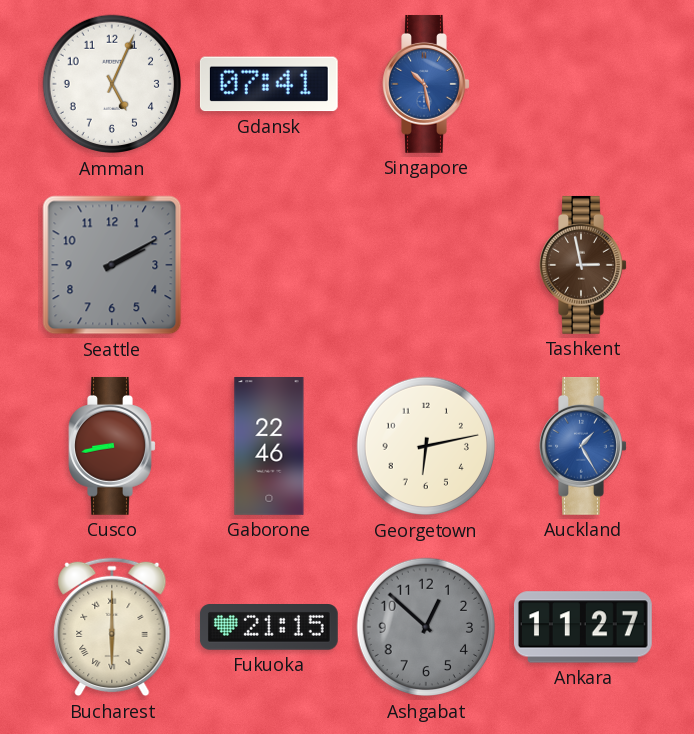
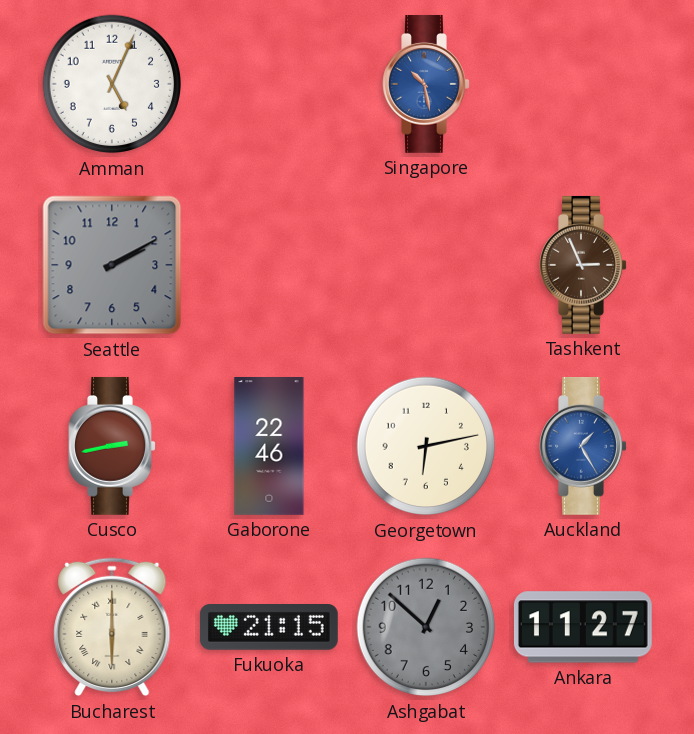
Gdansk: 07:41 -> none
Tashkent: 2:58 -> 2:56
Cusco: 8:43 -> 2:43
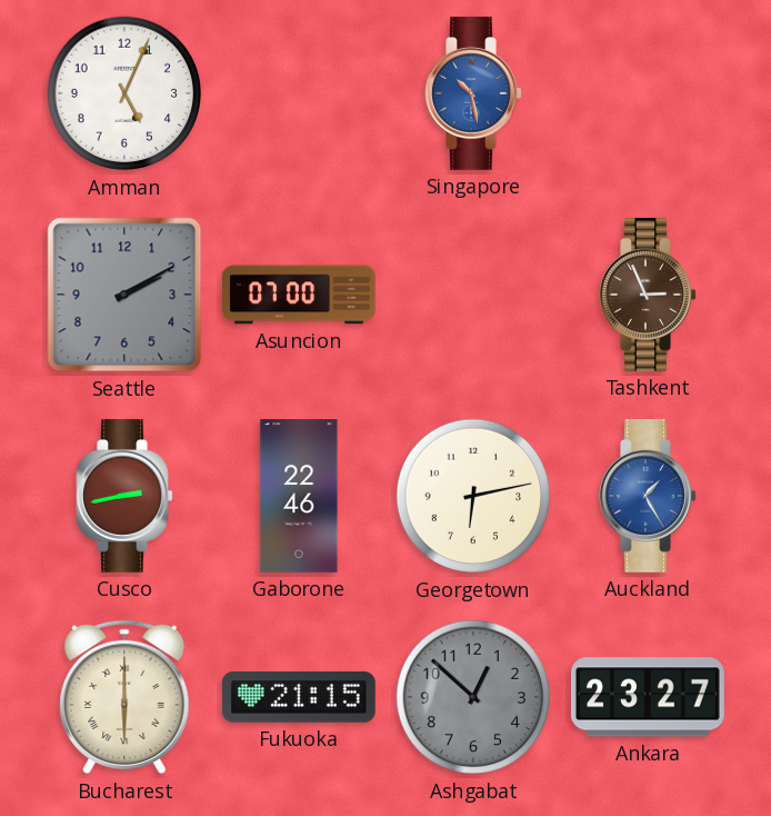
Asuncion: none -> 07:00
Ankara: 11:27 -> 23:27
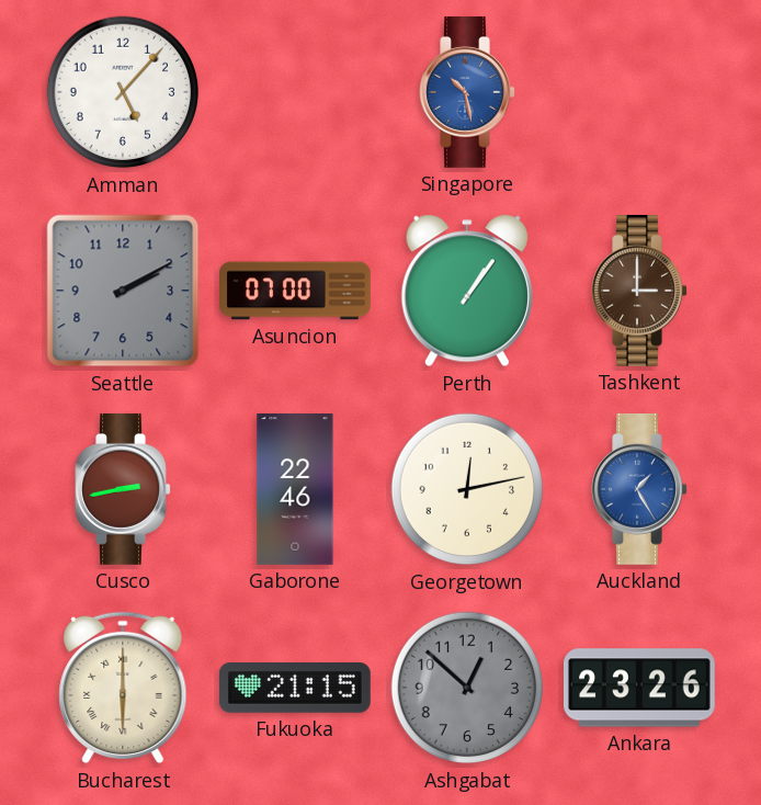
Amman: 5:04 -> 5:07
Perth: none -> 1:06
Tashkent: 2:56 -> 3:00
Georgetown: 6:13 -> 12:13
Ankara: 23:27 -> 23:26
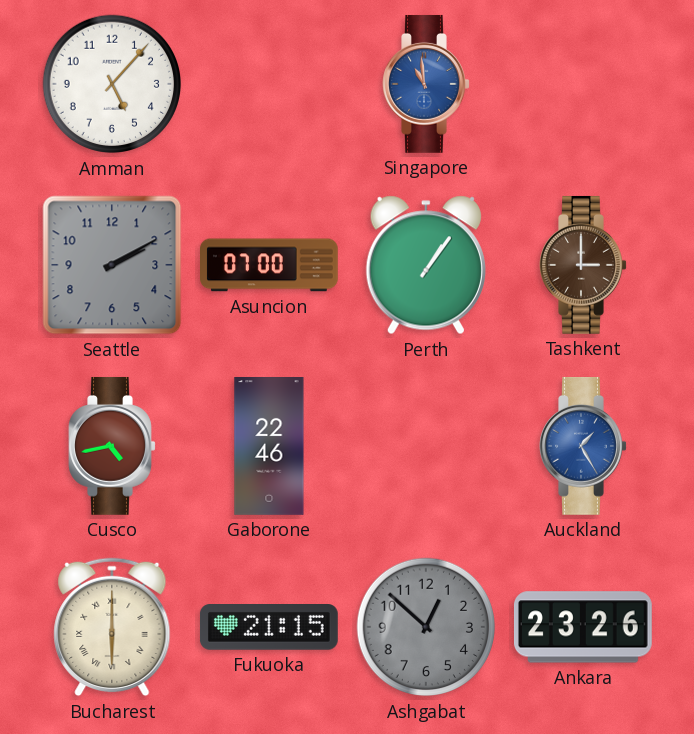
Singapore: 10:28 -> 10:59
Cusco: 2:43 -> 4:43
Georgetown: 12:13 -> none
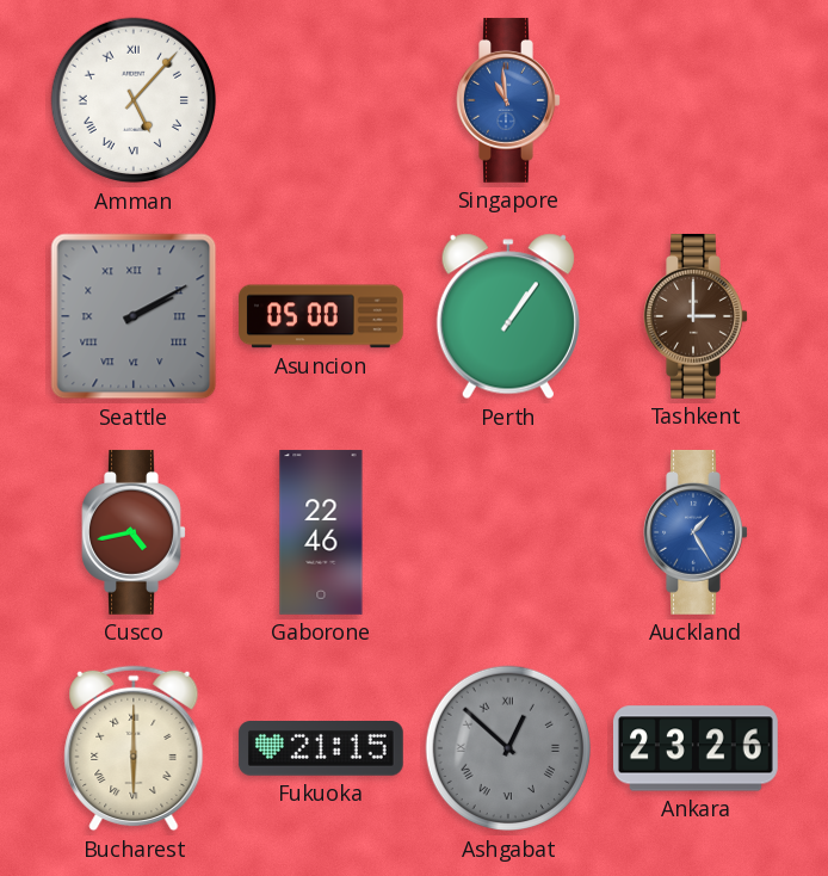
Amman numerals: Arabic -> Roman
Seattle numerals: Arabic -> Roman
Asuncion: 07:00 -> 05:00
Ashgabat numerals: Arabic -> Roman
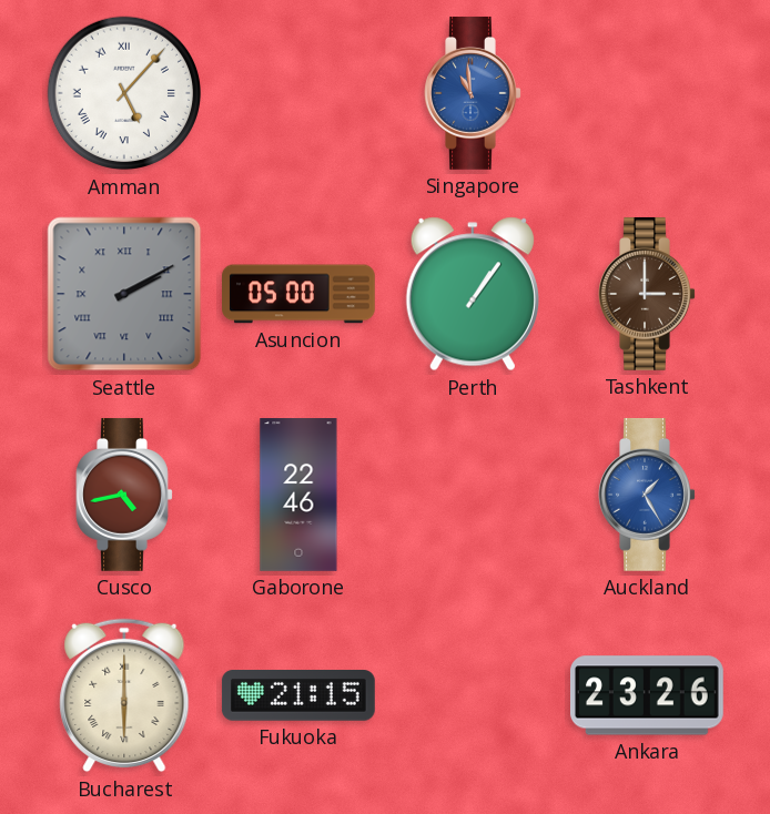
Ashgabat: 12:52 -> none
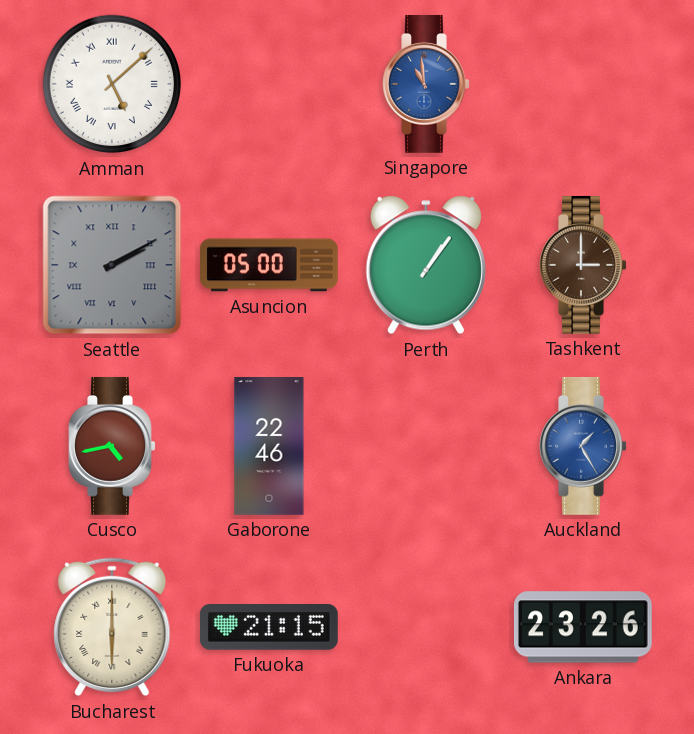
Amman: 5:07 -> 5:08
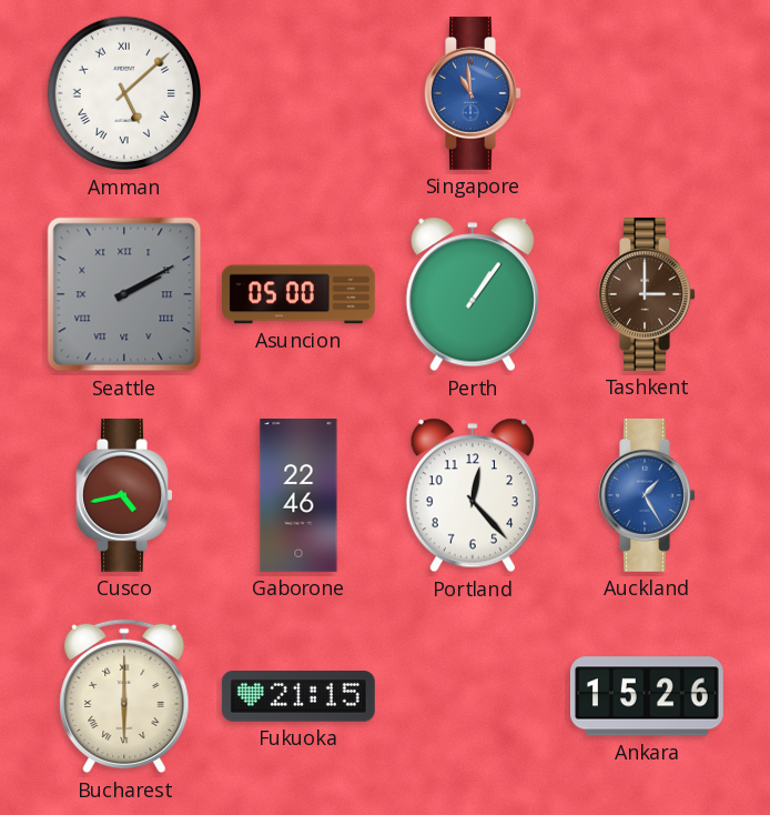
Portland: none -> 12:23
Ankara: 23:26 -> 15:26
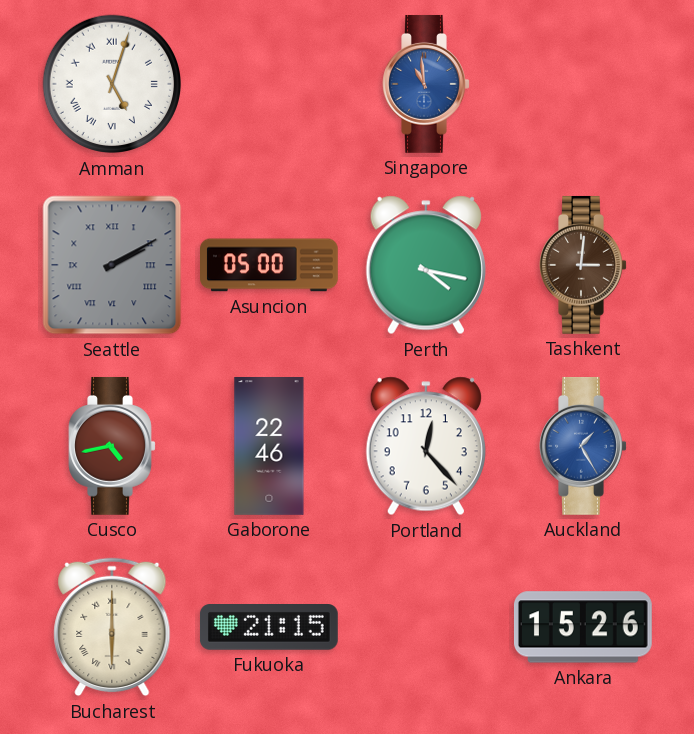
Amman: 5:08 -> 5:03
Perth: 1:06 -> 4:17
Tashkent: 3:00 -> 3:01
